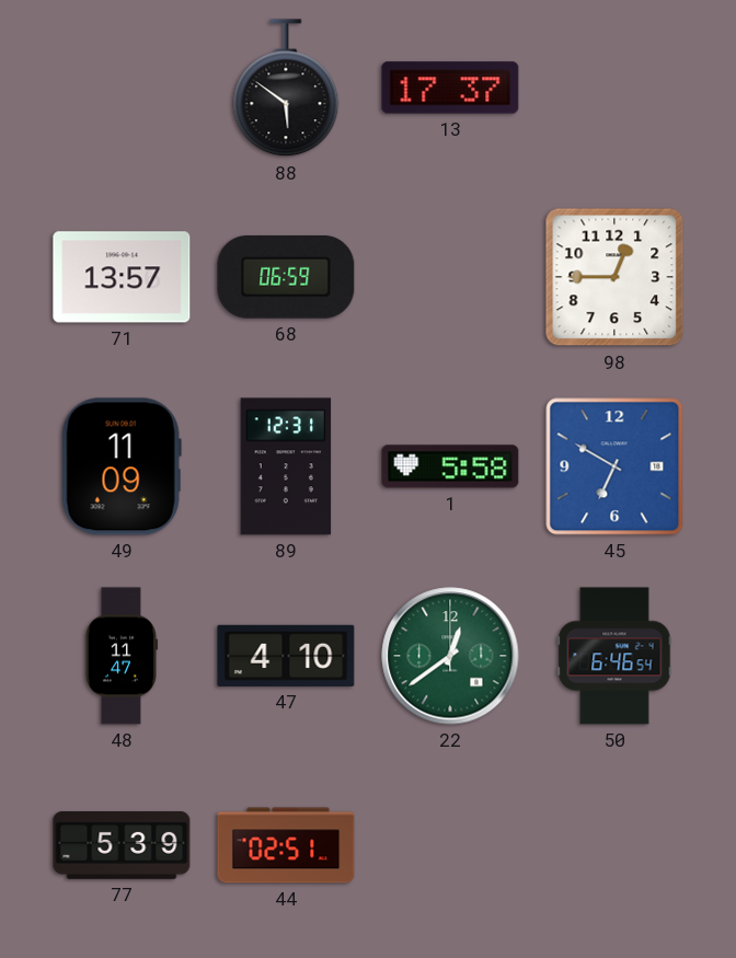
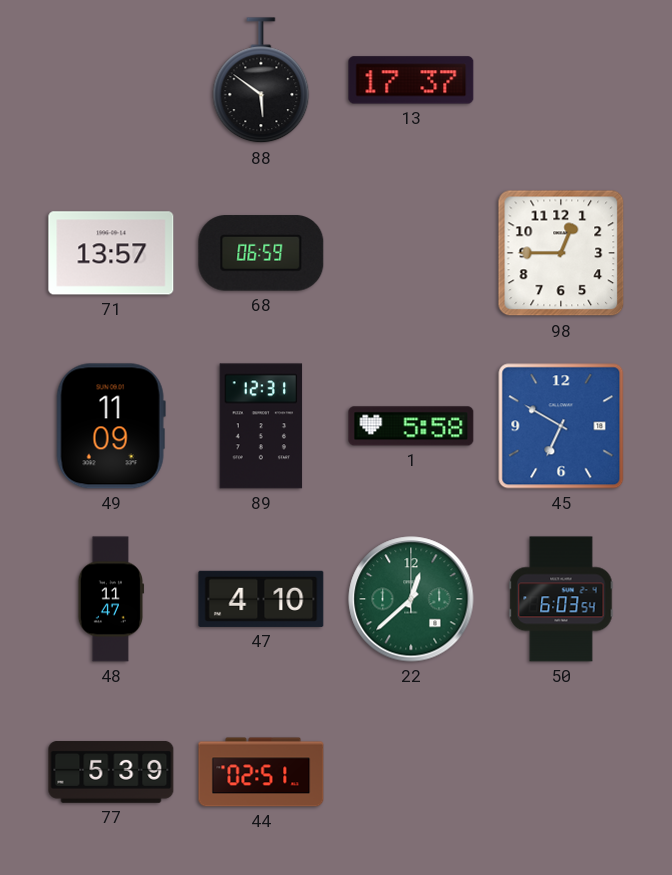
22: 12:39 -> 12:38
50: 6:46 -> 6:03
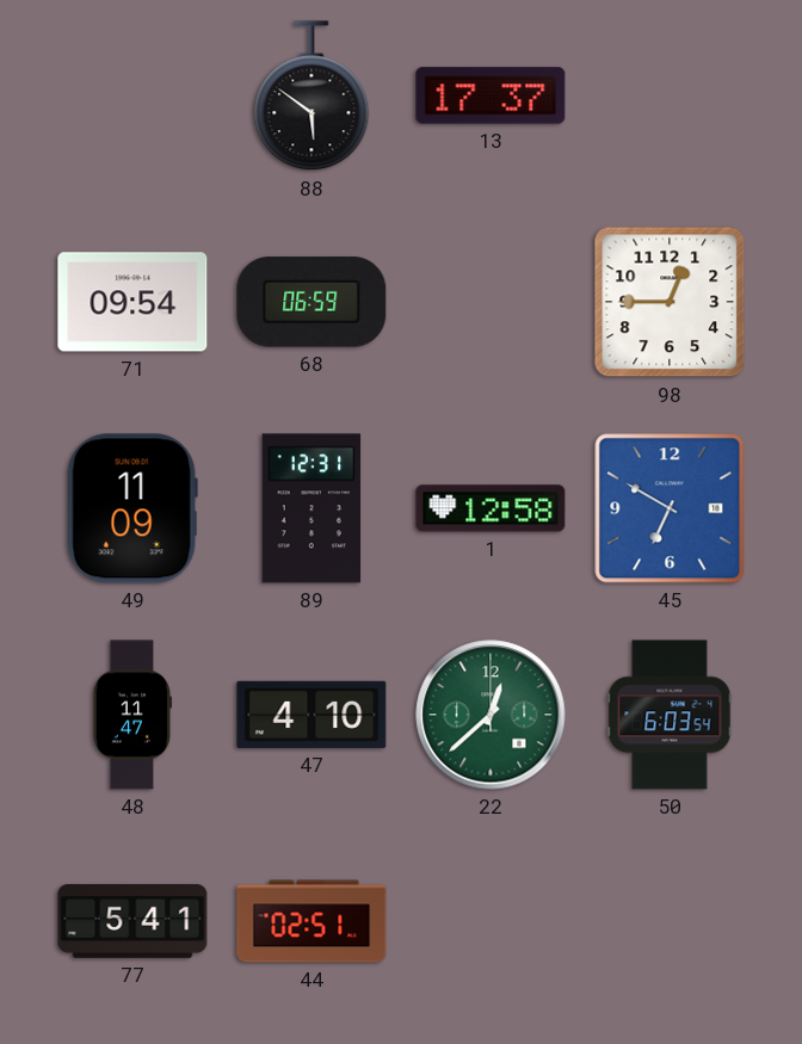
71: 13:57 -> 09:54
1: 5:58 -> 12:58
77: 5:39 -> 5:41
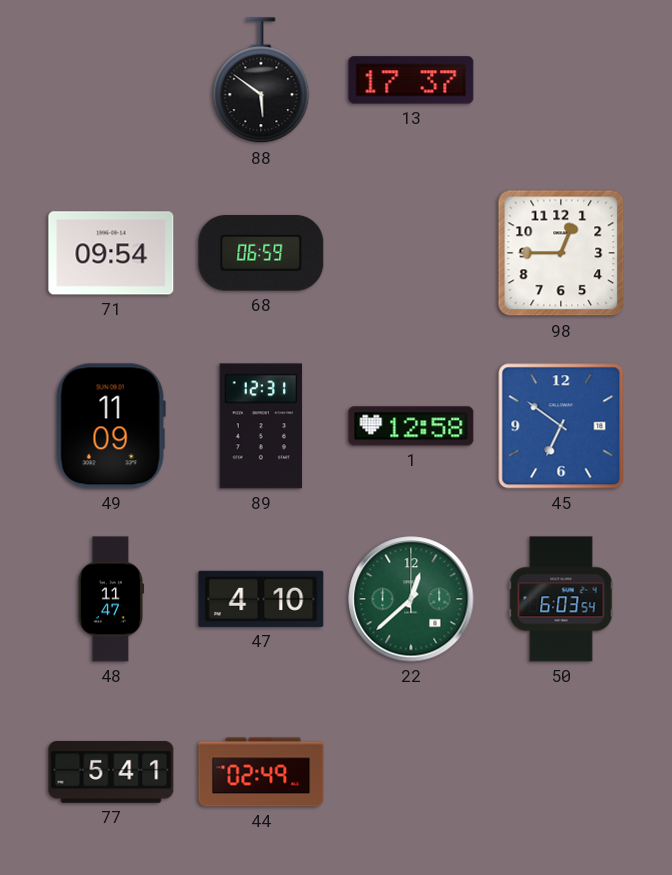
45: 6:50 -> 6:51
44: 02:51 -> 02:49
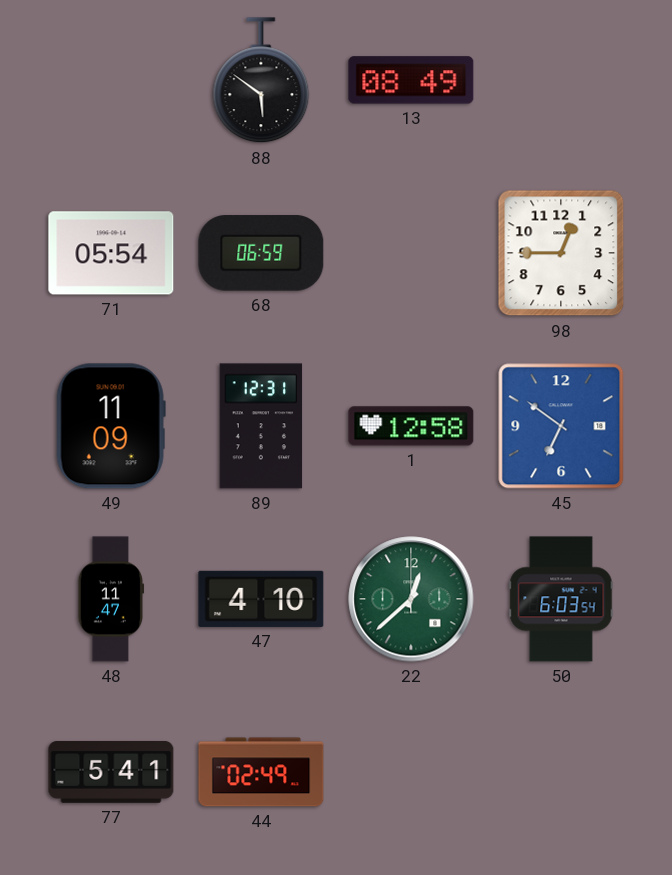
13: 17:37 -> 08:49
71: 09:54 -> 05:54
